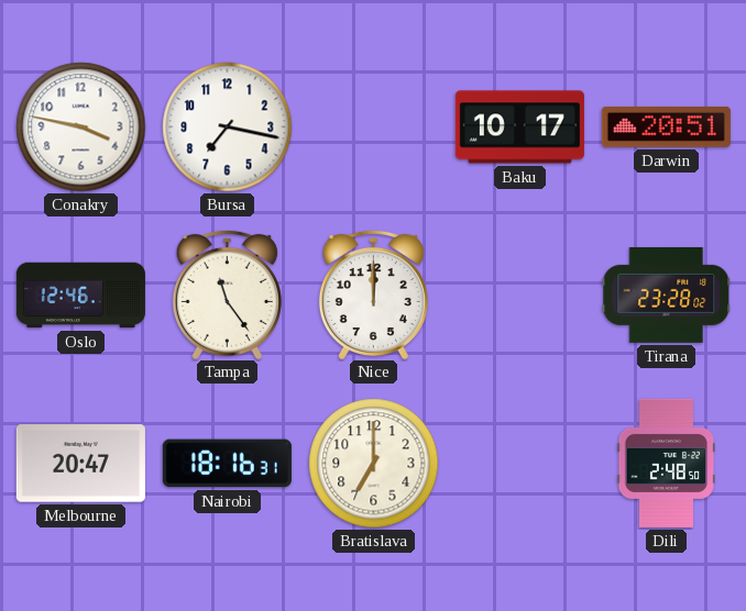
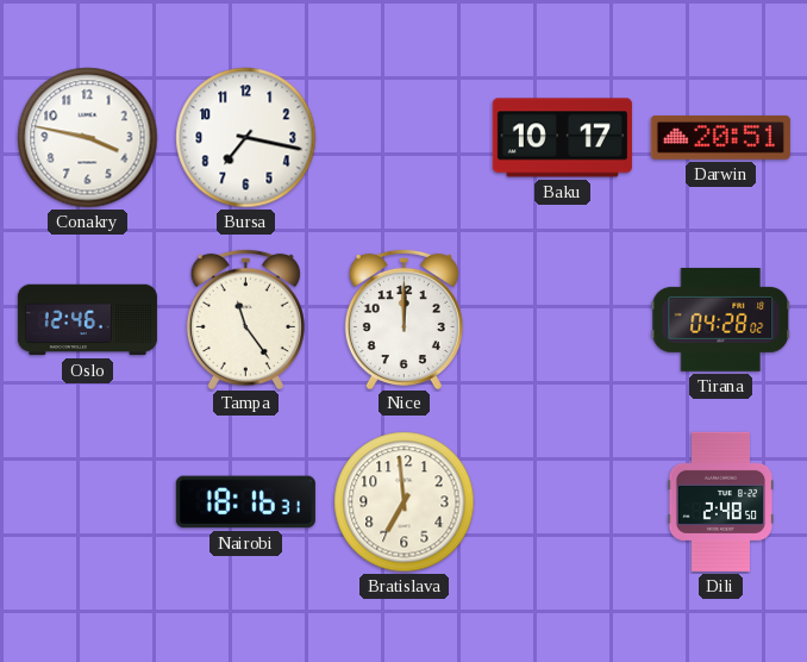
Tirana: 23:28 -> 04:28
Melbourne: 20:47 -> none
Bratislava: 7:00 -> 6:59
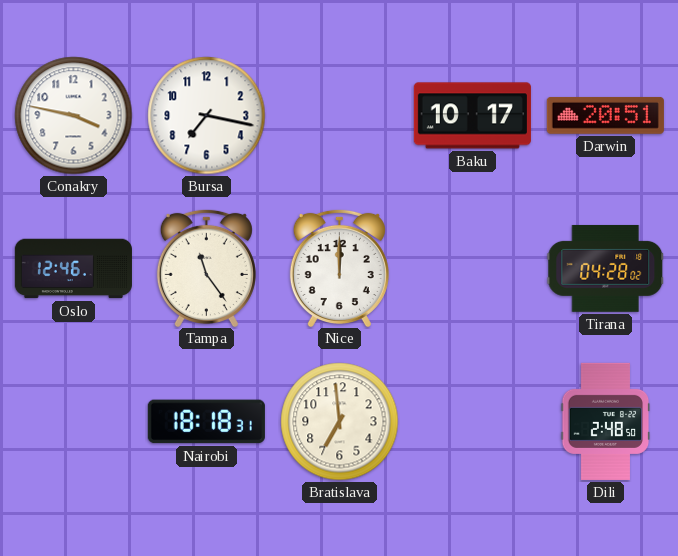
Nairobi: 18:16 -> 18:18
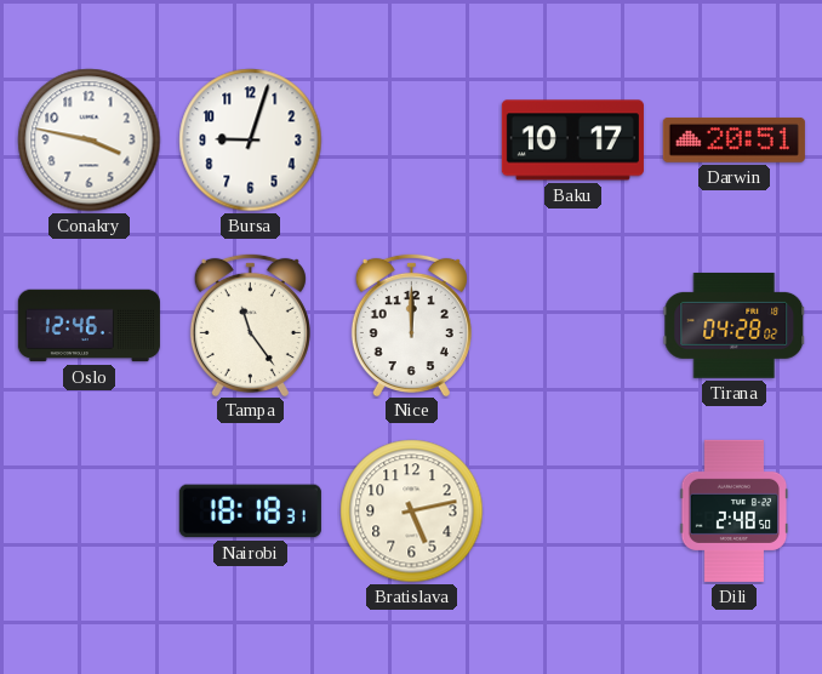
Bursa: 7:17 -> 9:03
Bratislava: 6:59 -> 5:13
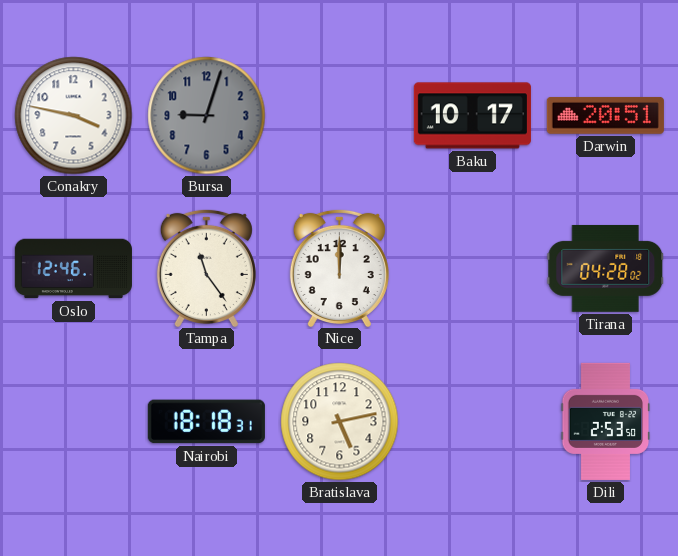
Bursa dial: white -> grey
Dili: 2:48 -> 2:53
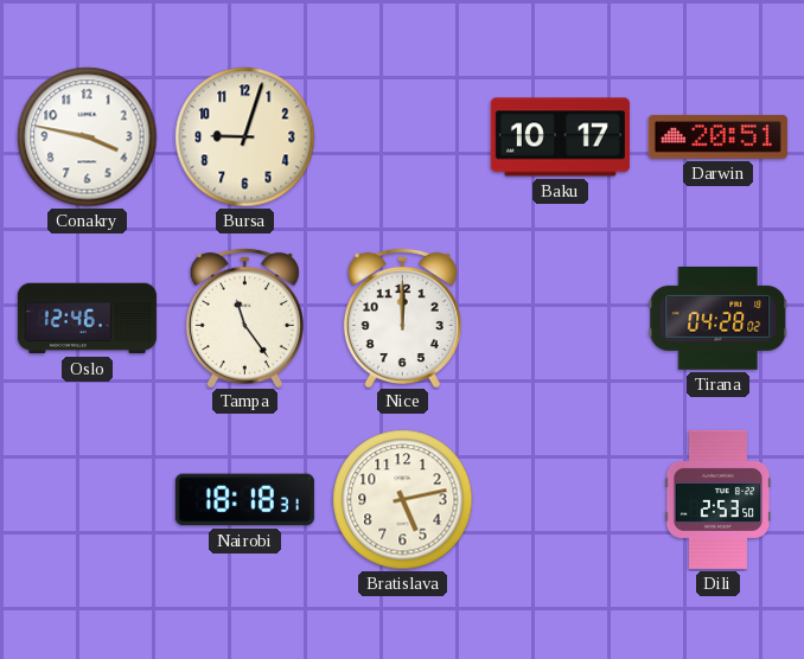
Bursa dial: grey -> cream
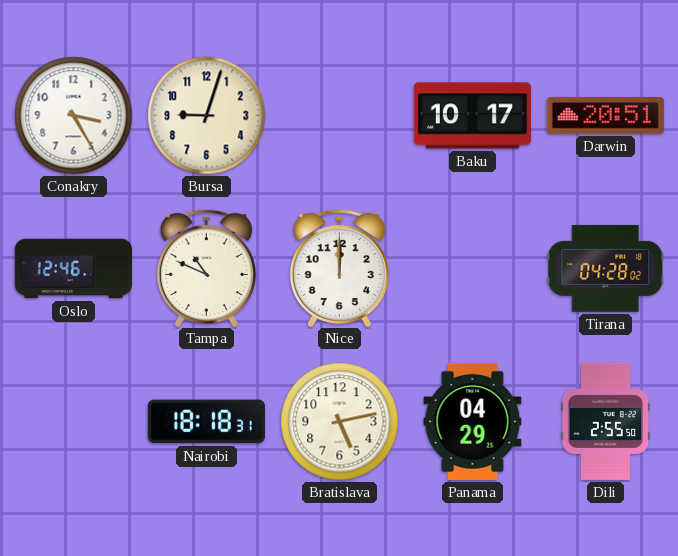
Conakry: 3:47 -> 3:25
Tampa: 11:24 -> 10:49
Panama: none -> 04:29
Dili: 2:53 -> 2:55
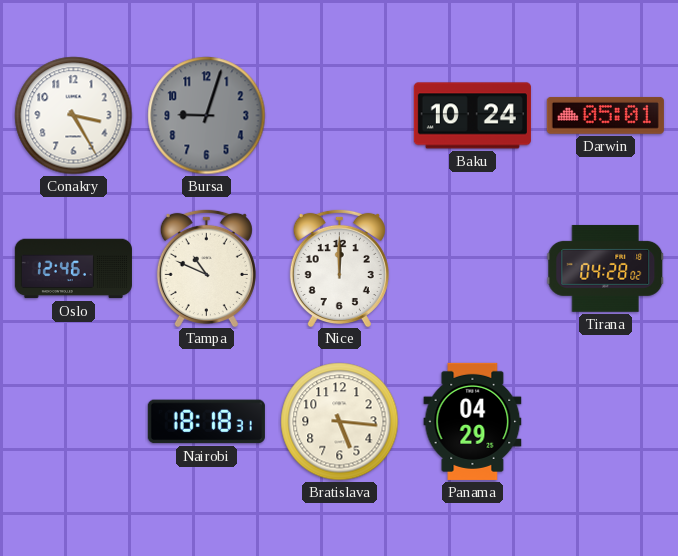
Bursa dial: cream -> grey
Baku: 10:17 -> 10:24
Darwin: 20:51 -> 05:01
Bratislava: 5:13 -> 5:16
Dili: 2:55 -> none
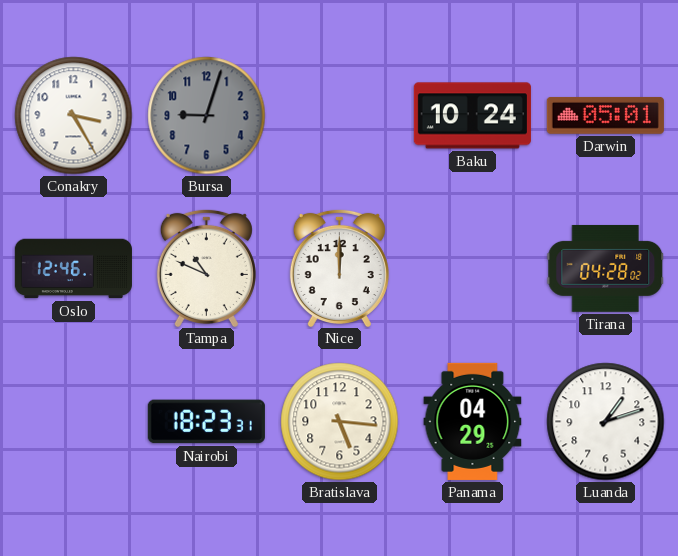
Nairobi: 18:18 -> 18:23
Luanda: none -> 1:12
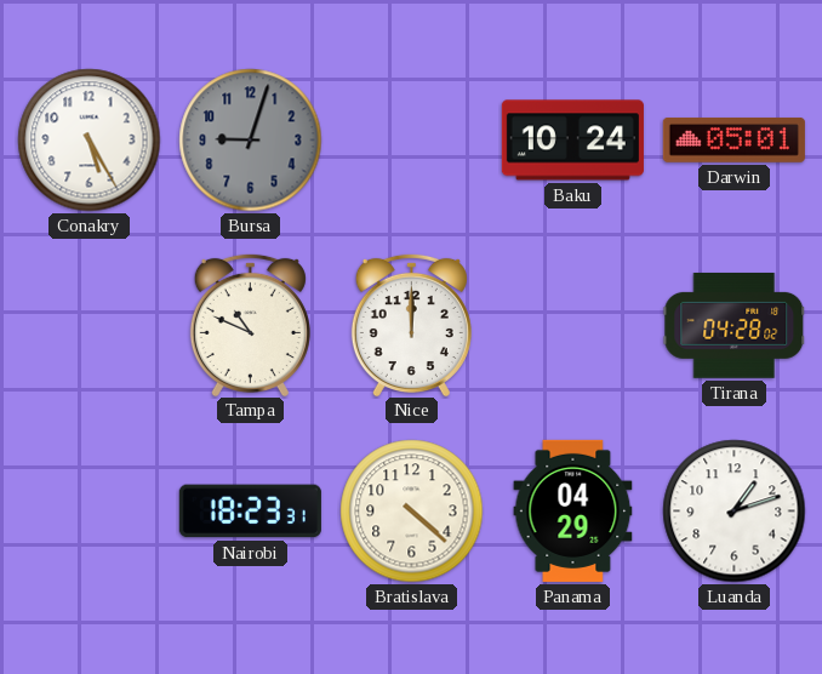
Conakry: 3:25 -> 5:25
Oslo: 12:46 -> none
Bratislava: 5:16 -> 4:22
